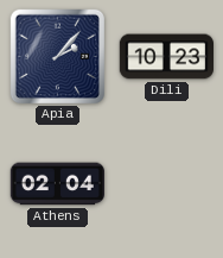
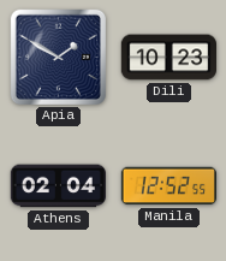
Apia: 2:07 -> 1:50
Manila: none -> 12:52
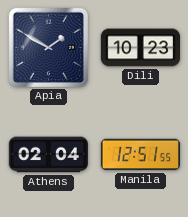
Manila: 12:52 -> 12:51
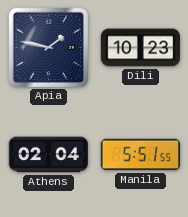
Apia: 1:50 -> 1:47
Manila: 12:51 -> 5:51
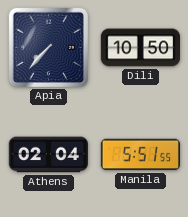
Apia: 1:47 -> 7:37
Dili: 10:23 -> 10:50
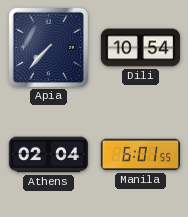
Dili: 10:50 -> 10:54
Manila: 5:51 -> 6:01
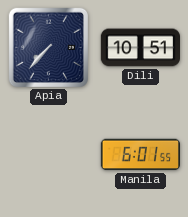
Dili: 10:54 -> 10:51
Athens: 02:04 -> none
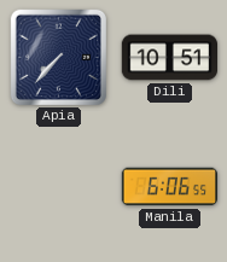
Manila: 6:01 -> 6:06
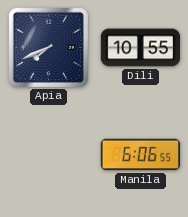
Apia: 7:37 -> 7:41
Dili: 10:51 -> 10:55
